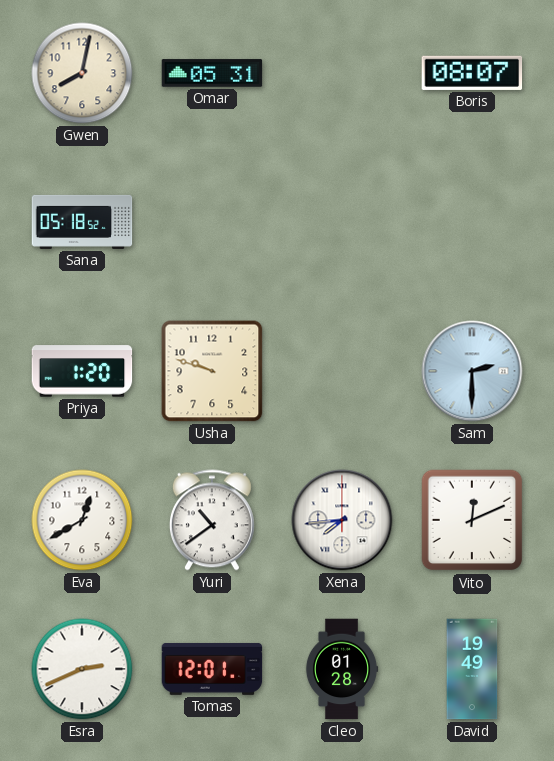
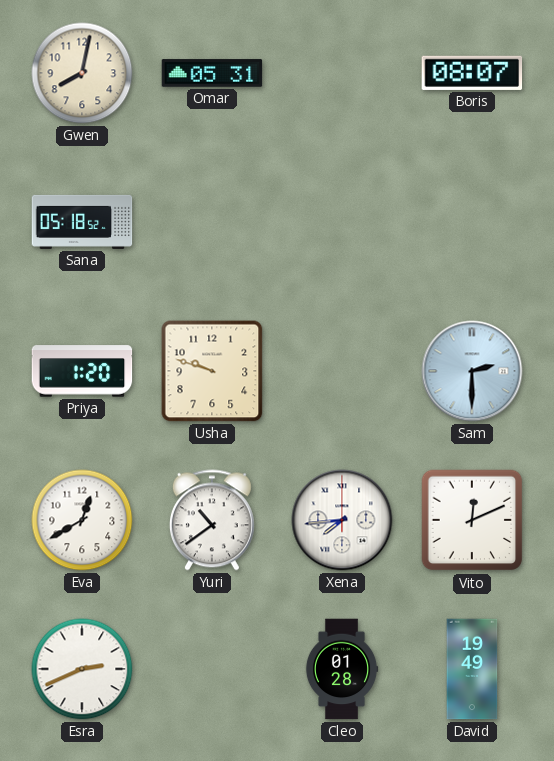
Tomas: 12:01 -> none
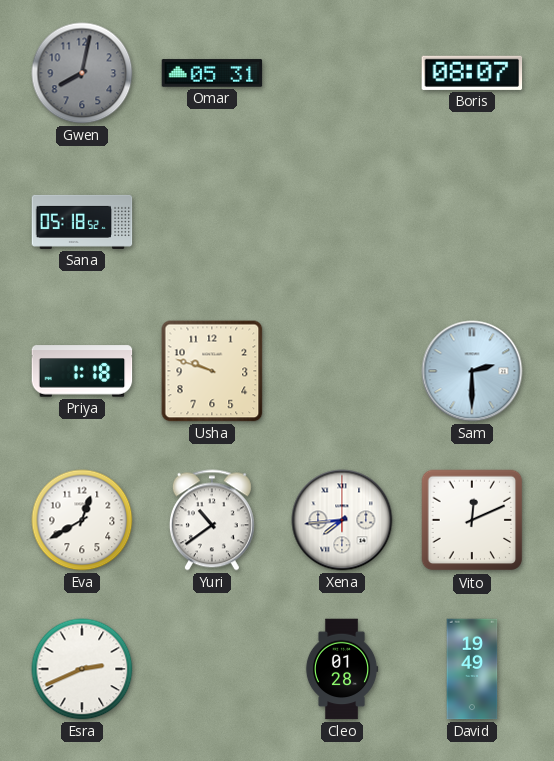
Gwen dial: cream -> grey
Priya: 1:20 -> 1:18
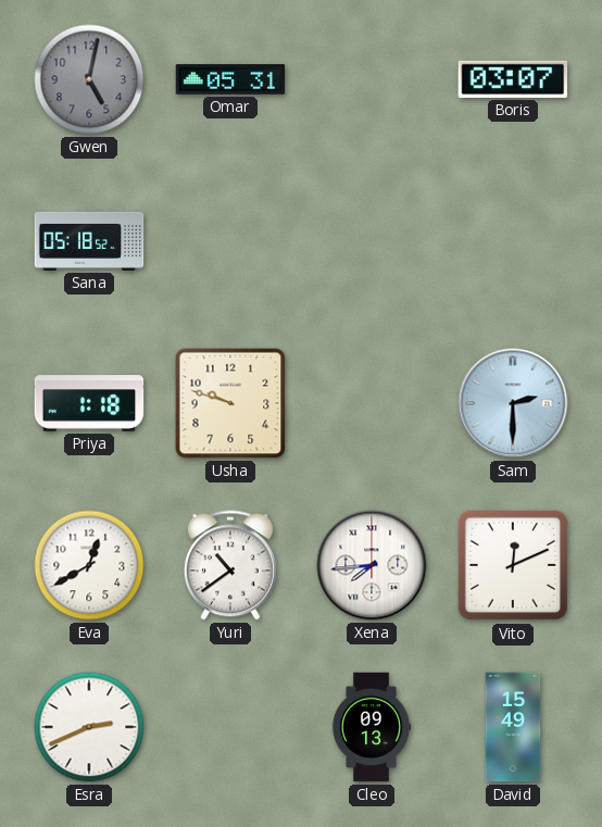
Gwen: 8:02 -> 5:02
Boris: 08:07 -> 03:07
Cleo: 01:28 -> 09:13
David: 19:49 -> 15:49
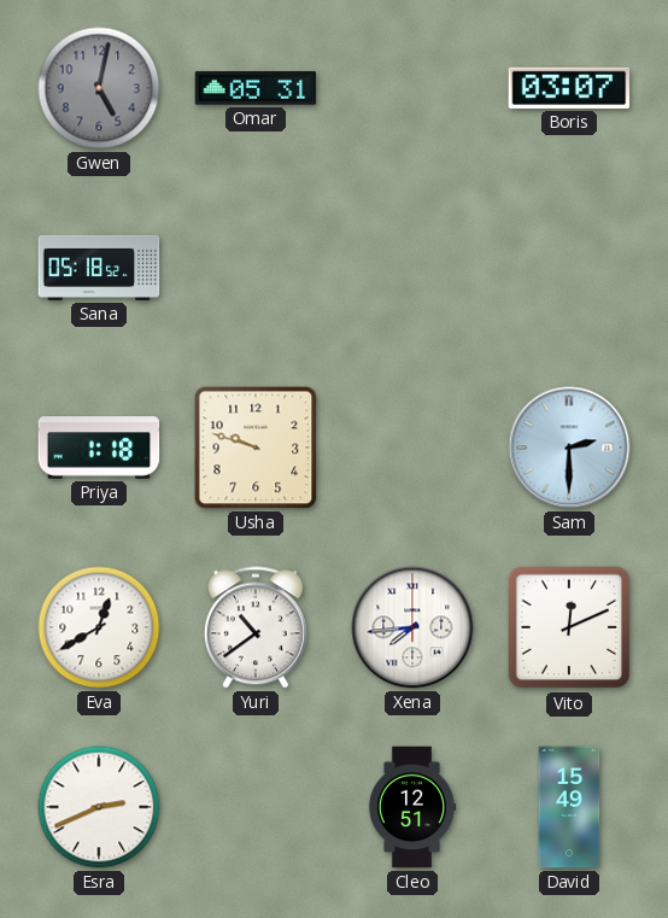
Cleo: 09:13 -> 12:51
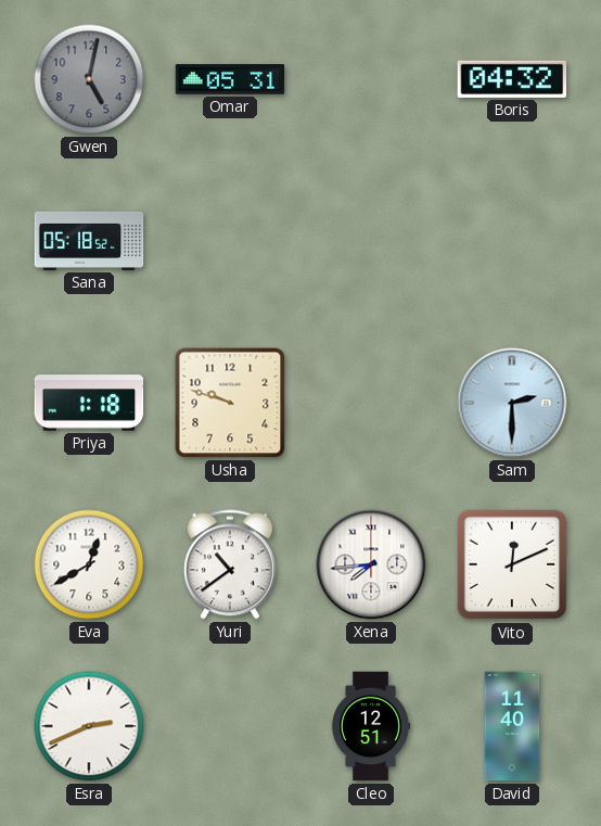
Boris: 03:07 -> 04:32
David: 15:49 -> 11:40
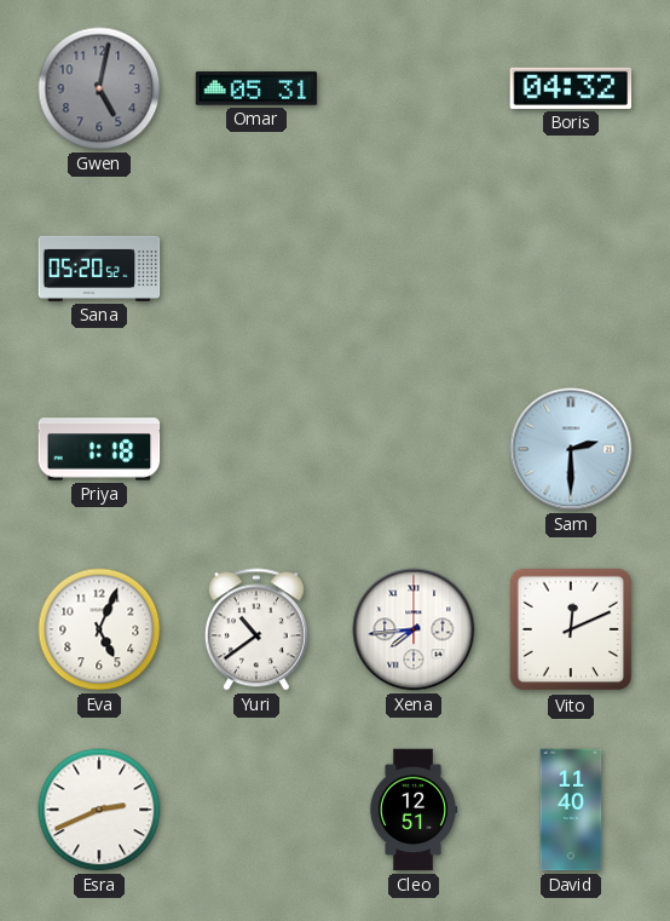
Sana: 05:18 -> 05:20
Usha: 9:48 -> none
Eva: 12:40 -> 5:04
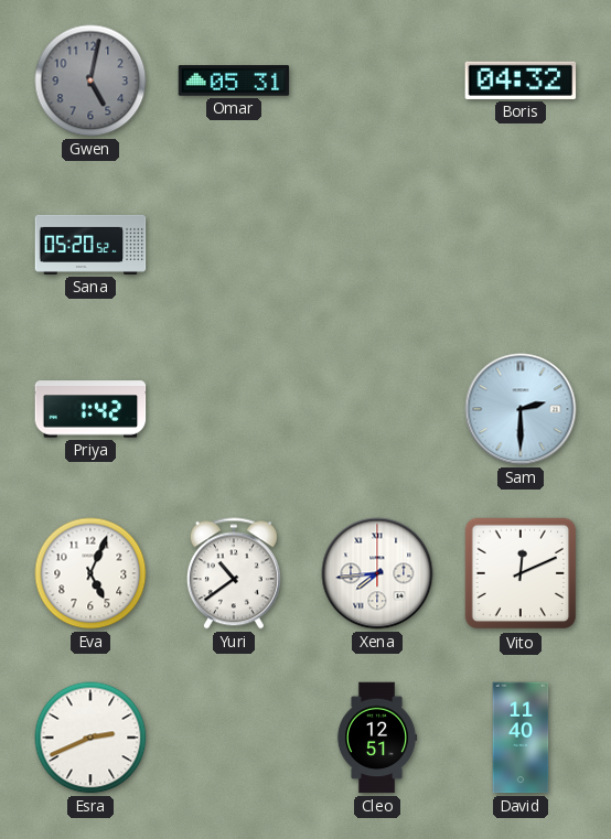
Priya: 1:18 -> 1:42
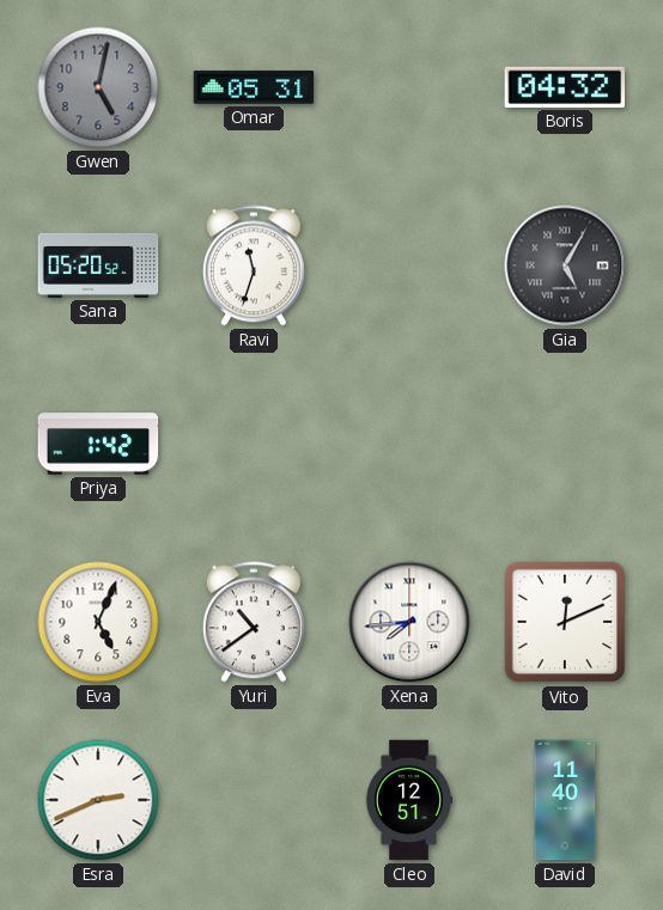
Ravi: none -> 11:33
Gia: none -> 5:05
Sam: 2:30 -> none
